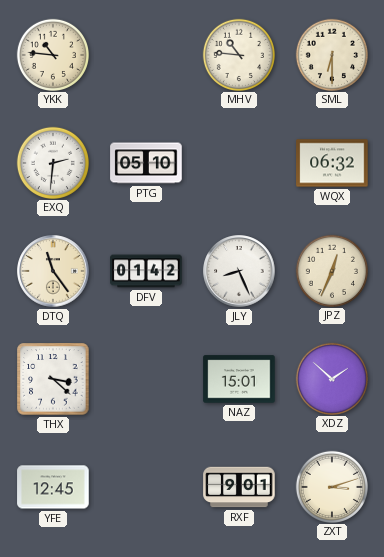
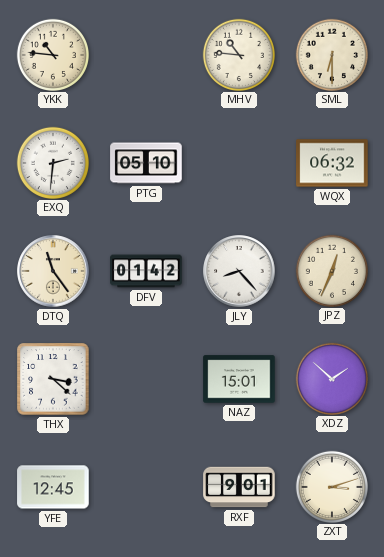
JLY: 8:26 -> 8:23
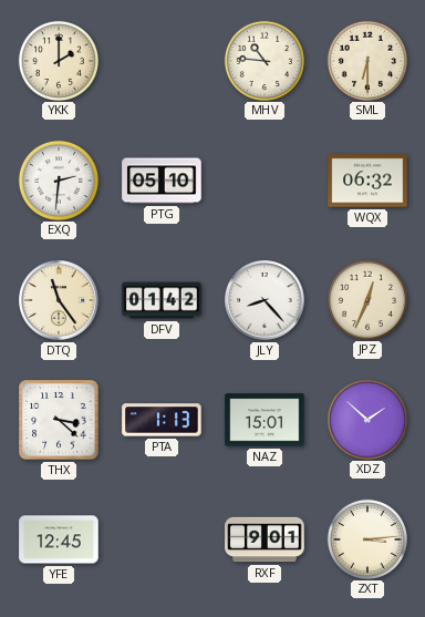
YKK: 10:46 -> 2:00
PTA: none -> 1:13
ZXT: 3:12 -> 3:14
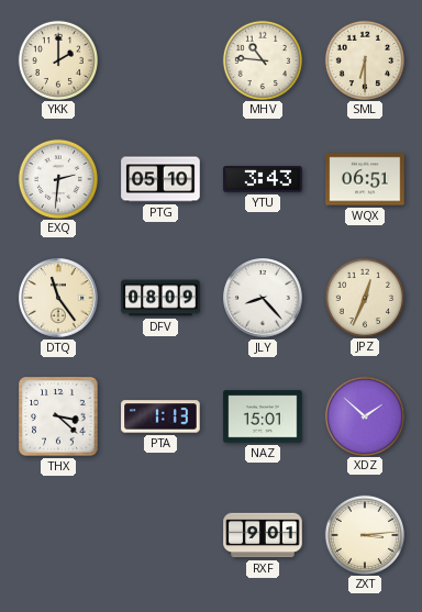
YTU: none -> 3:43
WQX: 06:32 -> 06:51
DFV: 01:42 -> 08:09
YFE: 12:45 -> none
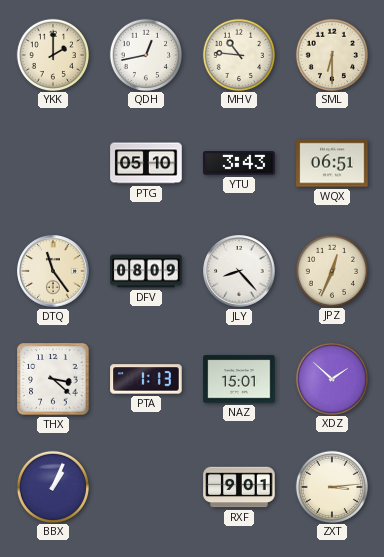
QDH: none -> 12:43
EXQ: 2:31 -> none
BBX: none -> 1:04
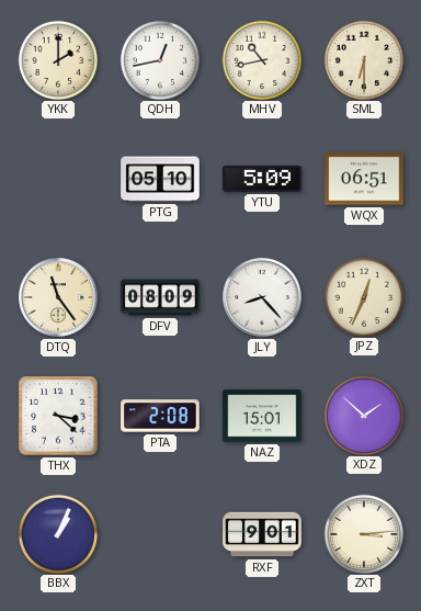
MHV: 10:46 -> 10:43
YTU: 3:43 -> 5:09
PTA: 1:13 -> 2:08
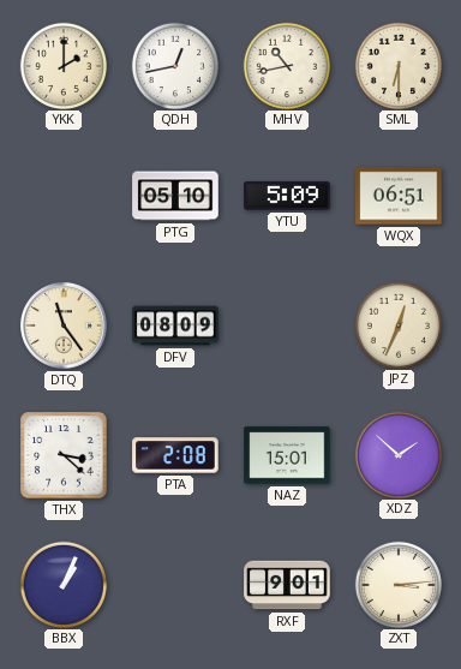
JLY: 8:23 -> none
